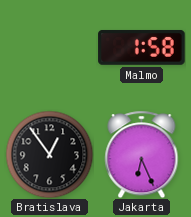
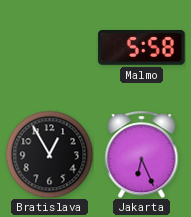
Malmo: 1:58 -> 5:58
Bratislava: 12:54 -> 12:55
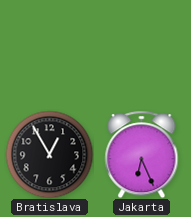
Malmo: 5:58 -> none
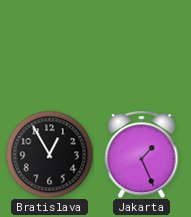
Jakarta: 6:26 -> 1:26
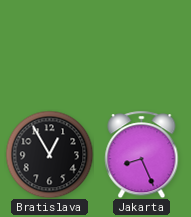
Jakarta: 1:26 -> 8:26
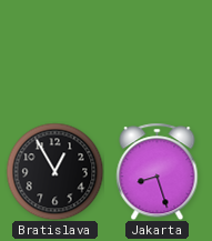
Jakarta: 8:26 -> 8:27
